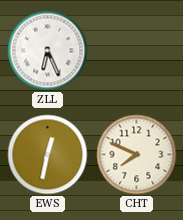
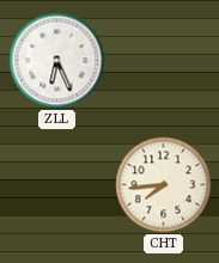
EWS: 12:32 -> none
CHT: 7:49 -> 7:44
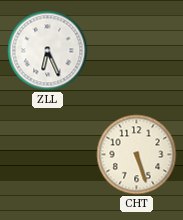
CHT: 7:44 -> 5:27
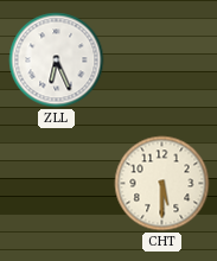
CHT: 5:27 -> 5:30
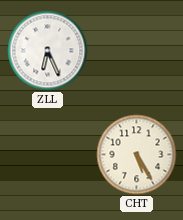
CHT: 5:30 -> 5:25
